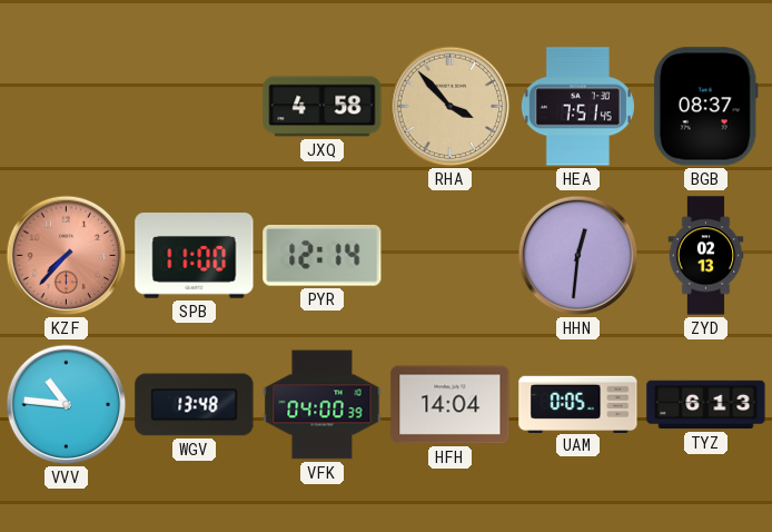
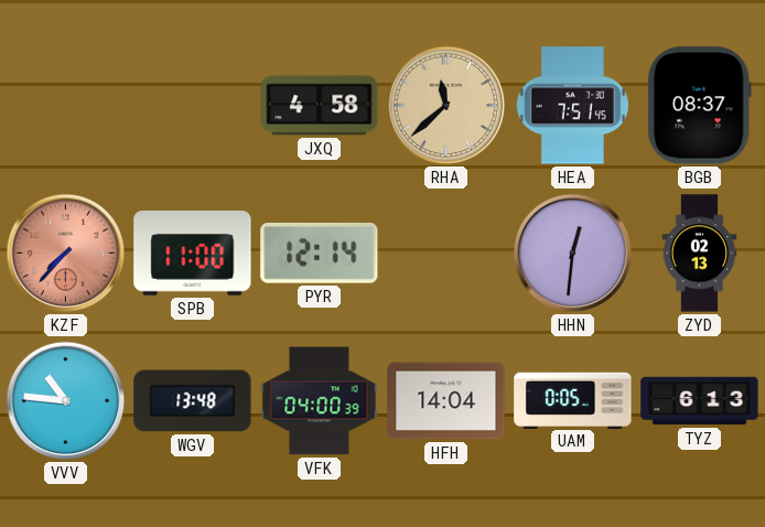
RHA: 3:53 -> 11:38
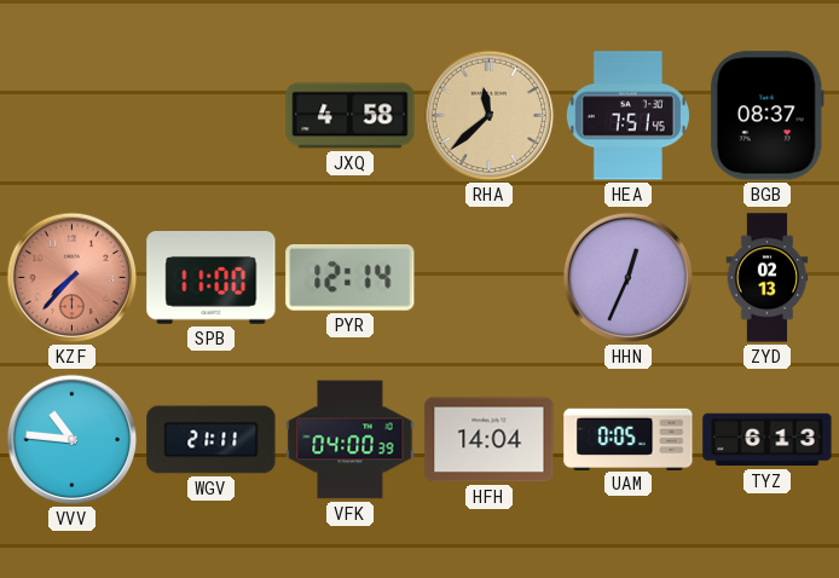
HHN: 12:31 -> 12:34
WGV: 13:48 -> 21:11
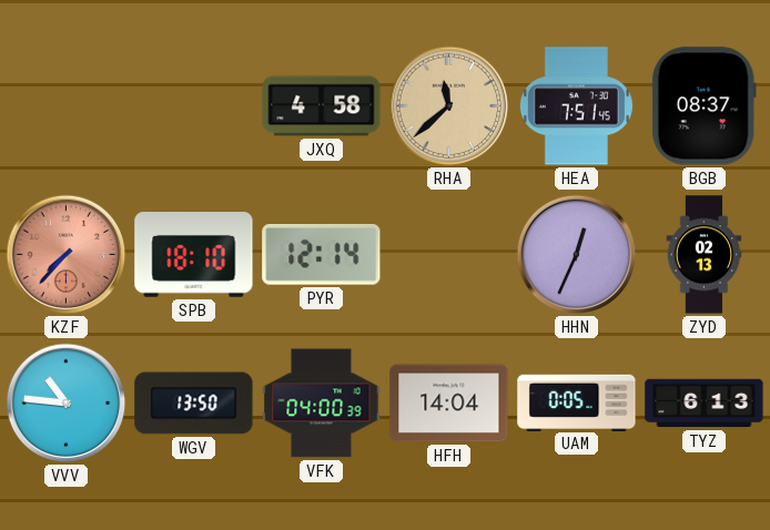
SPB: 11:00 -> 18:10
WGV: 21:11 -> 13:50
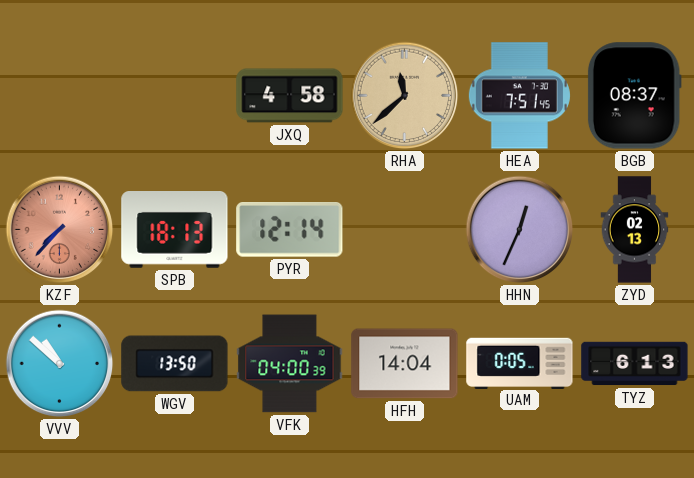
SPB: 18:10 -> 18:13
VVV: 10:46 -> 10:52
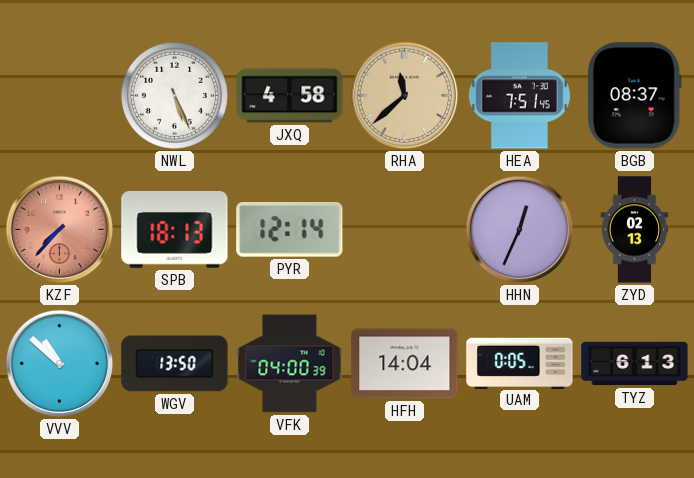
NWL: none -> 5:26
